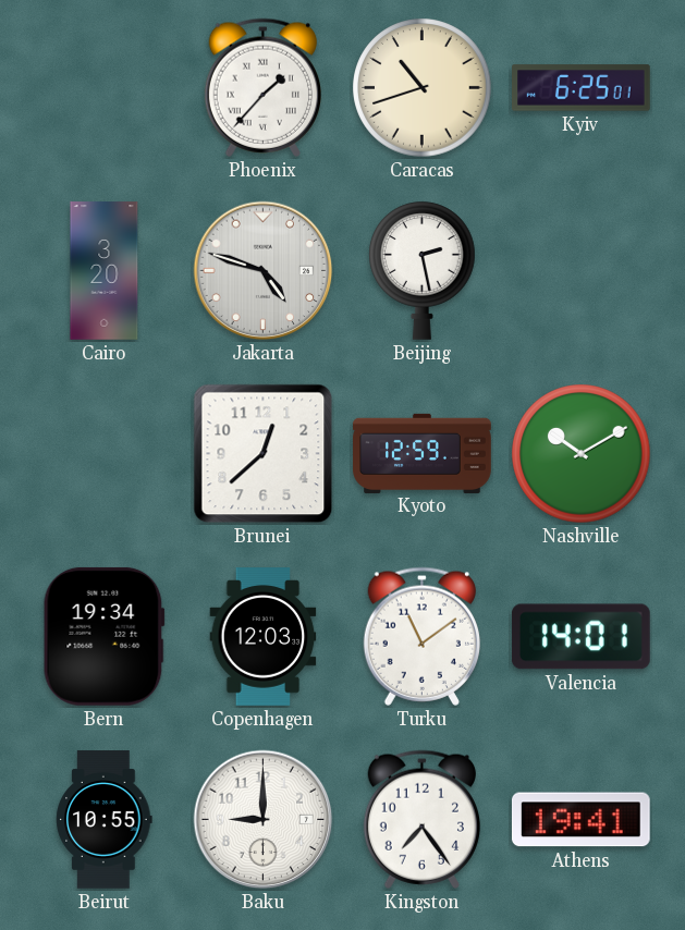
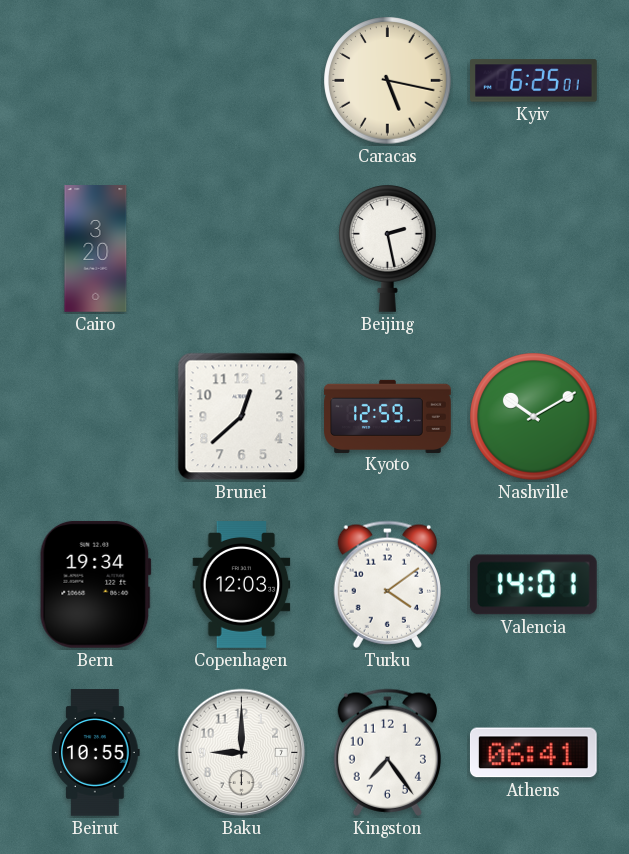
Phoenix: 1:37 -> none
Caracas: 10:42 -> 5:17
Jakarta: 4:48 -> none
Turku: 11:09 -> 4:09
Athens: 19:41 -> 06:41
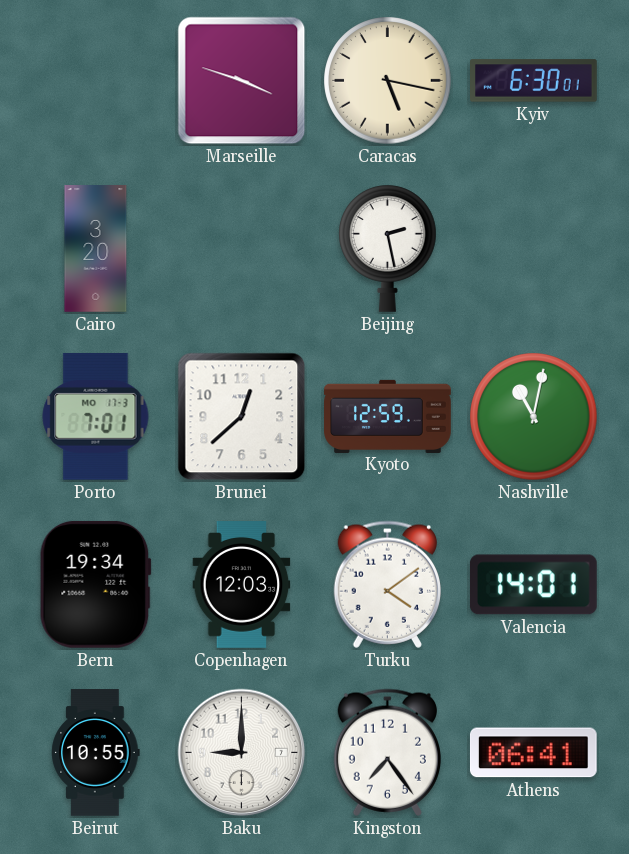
Marseille: none -> 3:48
Kyiv: 6:25 -> 6:30
Porto: none -> 7:01
Nashville: 10:10 -> 11:02
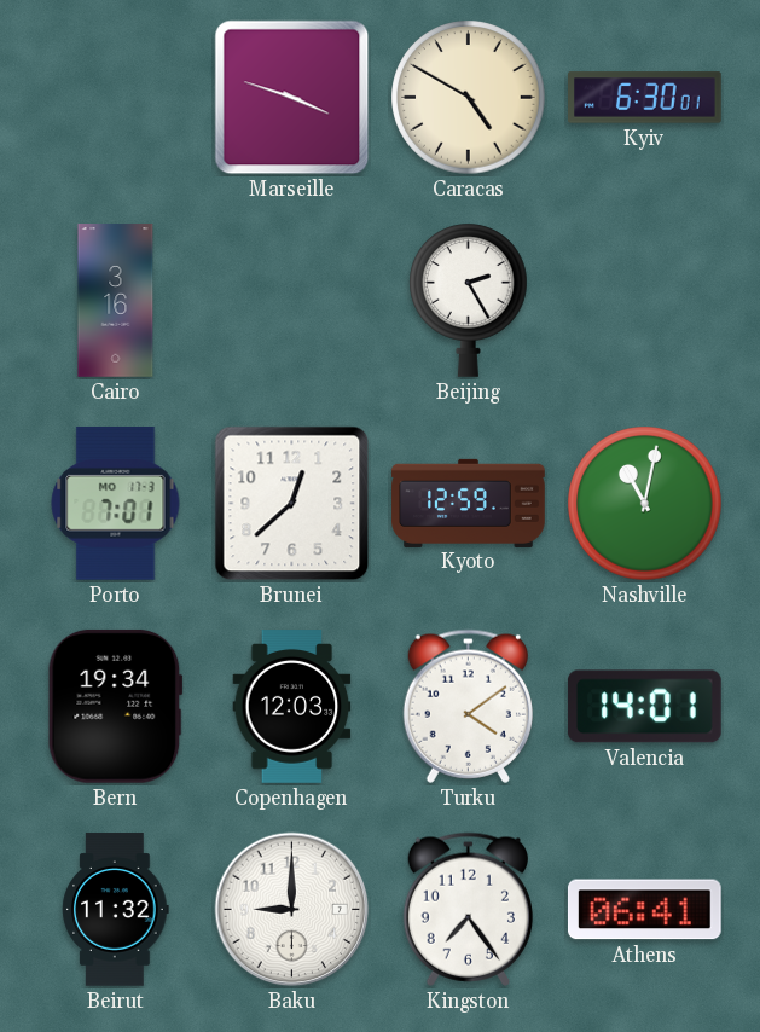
Caracas: 5:17 -> 4:50
Cairo: 3:20 -> 3:16
Beijing: 2:28 -> 2:25
Beirut: 10:55 -> 11:32
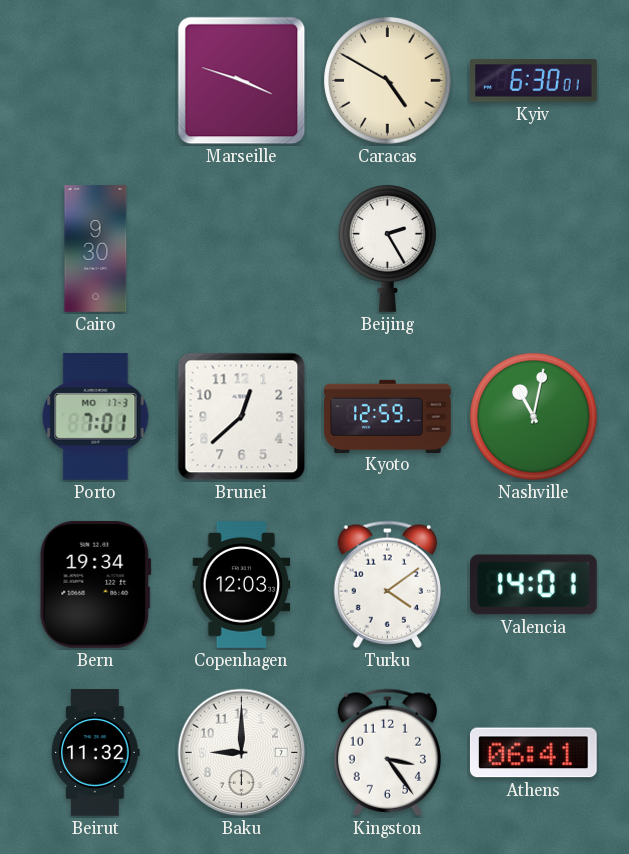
Cairo: 3:16 -> 9:30
Kingston: 7:24 -> 3:24
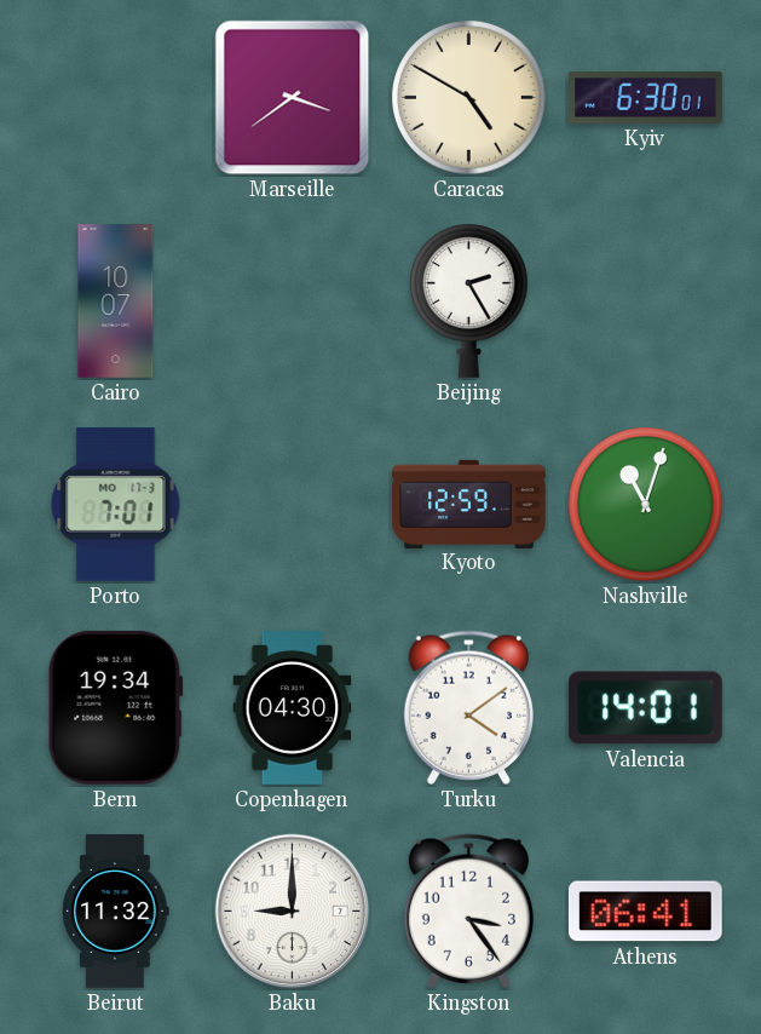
Marseille: 3:48 -> 3:39
Cairo: 9:30 -> 10:07
Brunei: 12:38 -> none
Nashville: 11:02 -> 11:03
Copenhagen: 12:03 -> 04:30
